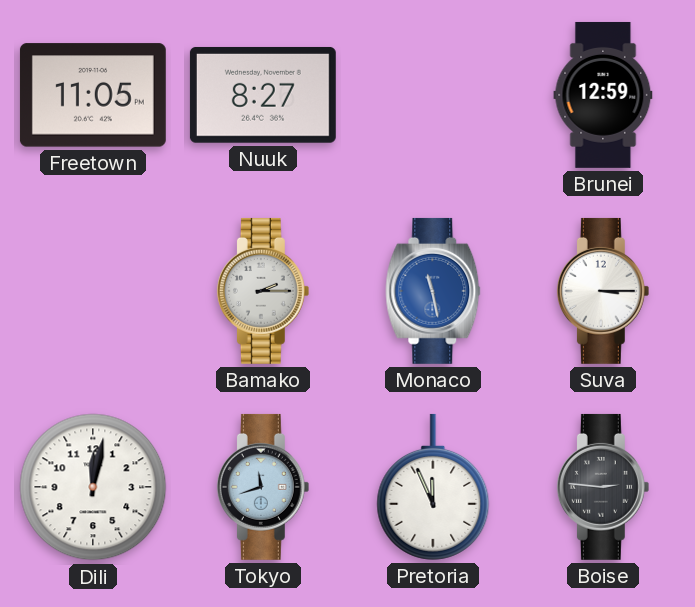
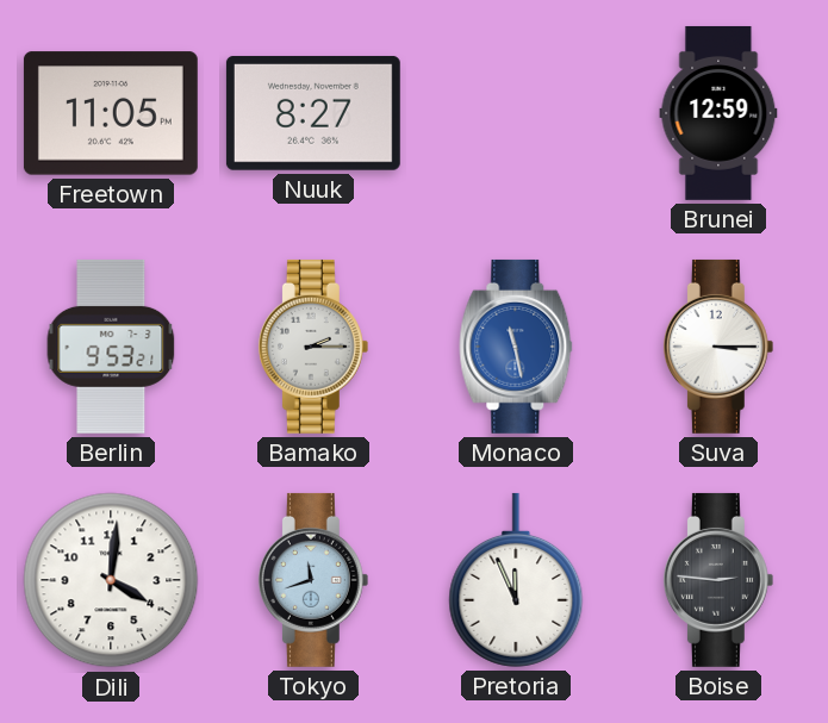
Berlin: none -> 9:53
Dili: 12:02 -> 4:01
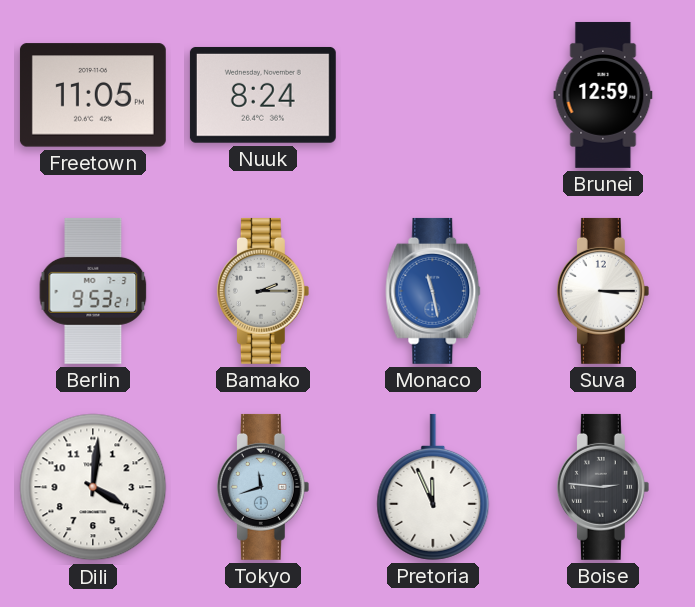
Nuuk: 8:27 -> 8:24
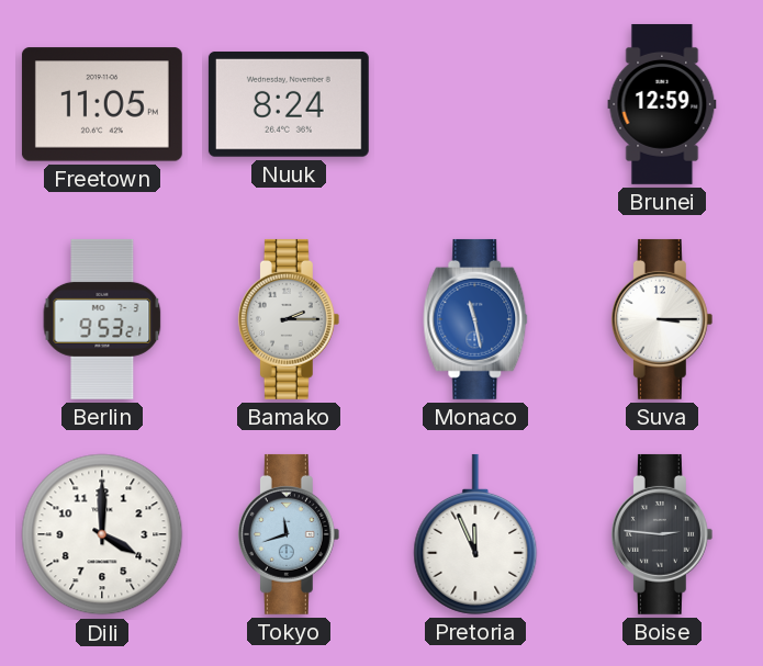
Dili: 4:01 -> 4:00
